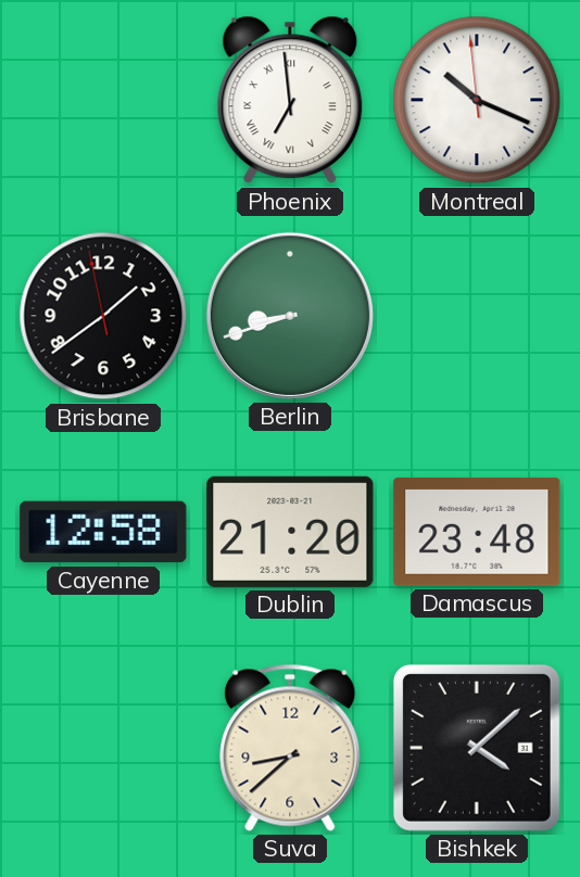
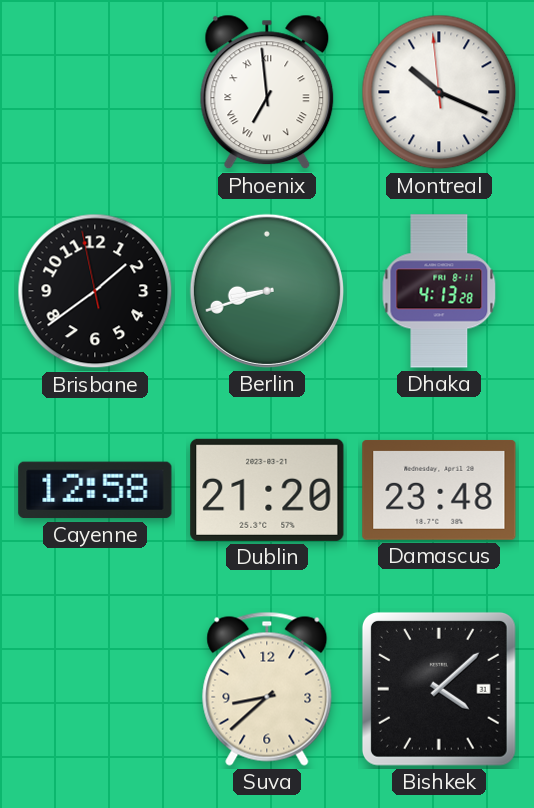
Dhaka: none -> 4:13
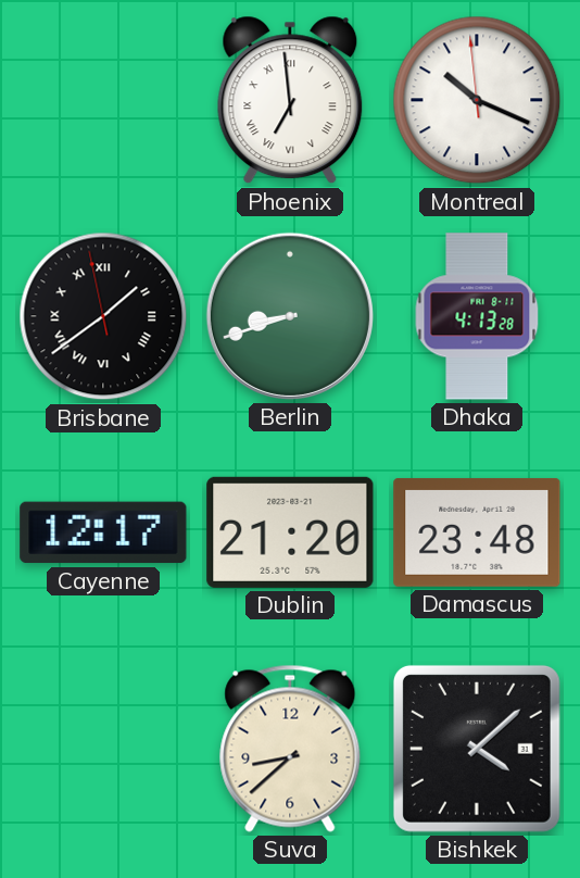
Brisbane numerals: Arabic -> Roman
Cayenne: 12:58 -> 12:17
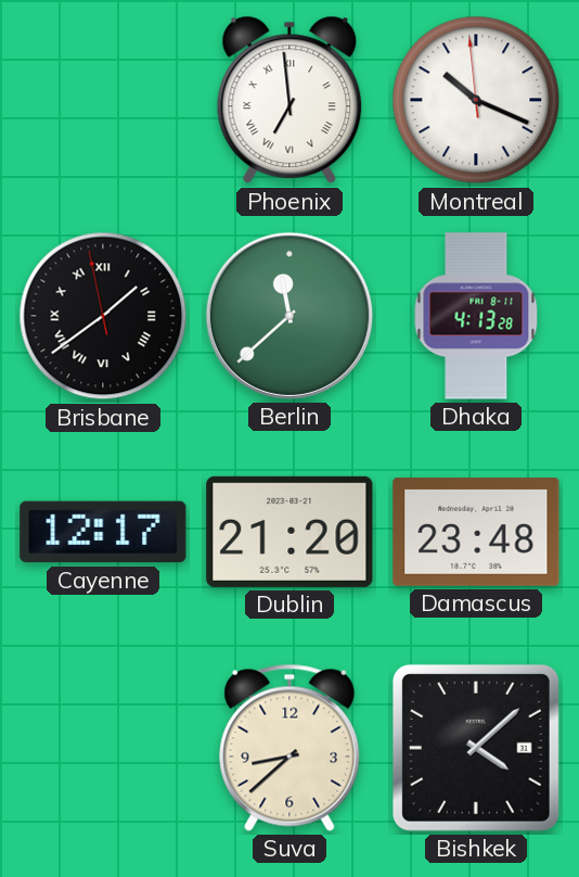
Berlin: 8:42 -> 11:38
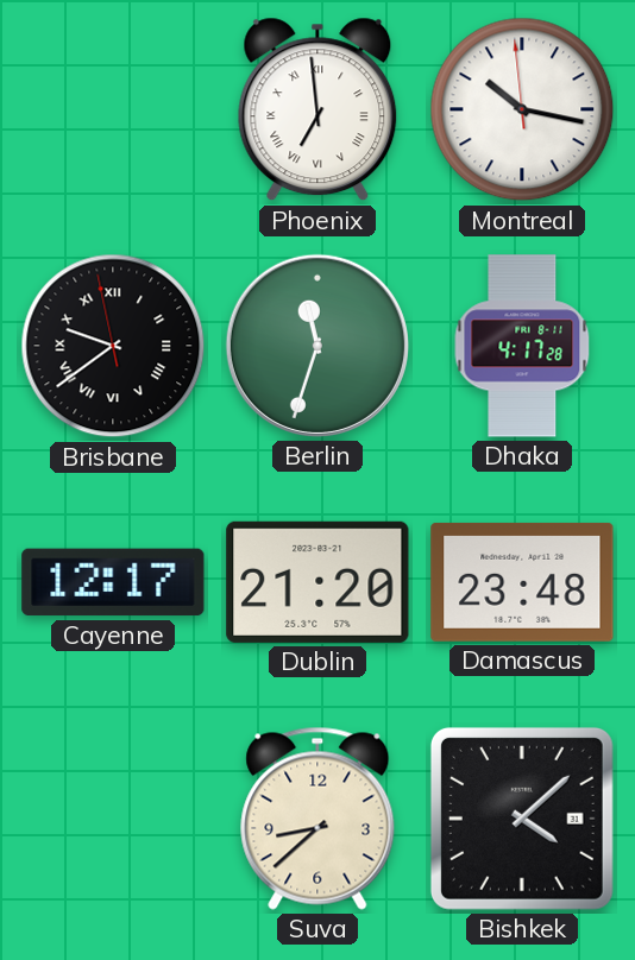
Montreal: 10:18 -> 10:16
Brisbane: 1:38 -> 9:38
Berlin: 11:38 -> 11:33
Dhaka: 4:13 -> 4:17
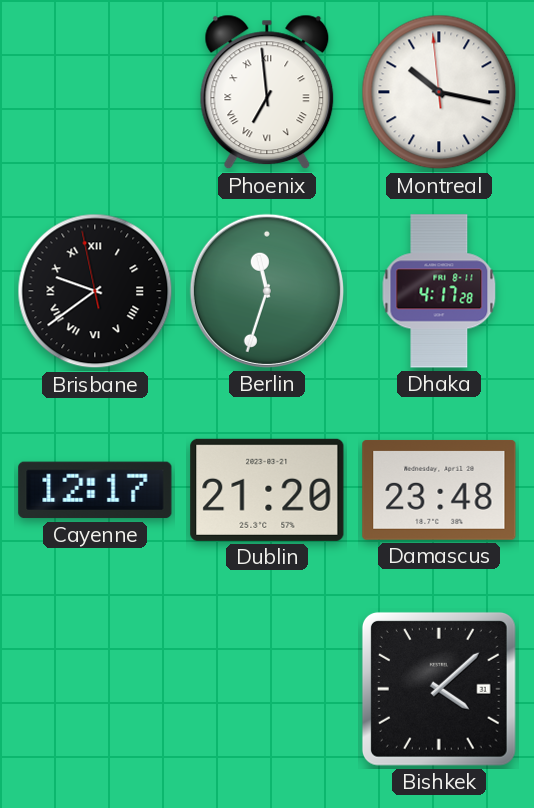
Suva: 8:38 -> none
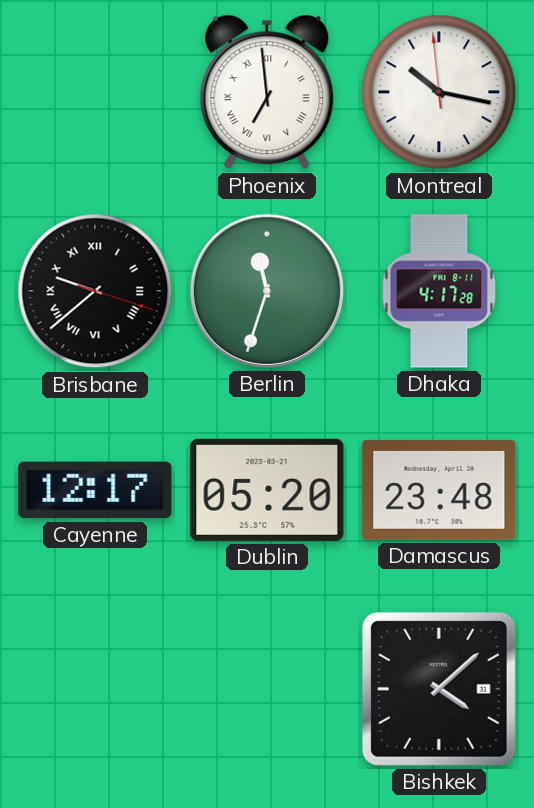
Brisbane: 9:38:58 -> 9:38:18
Dublin: 21:20 -> 05:20
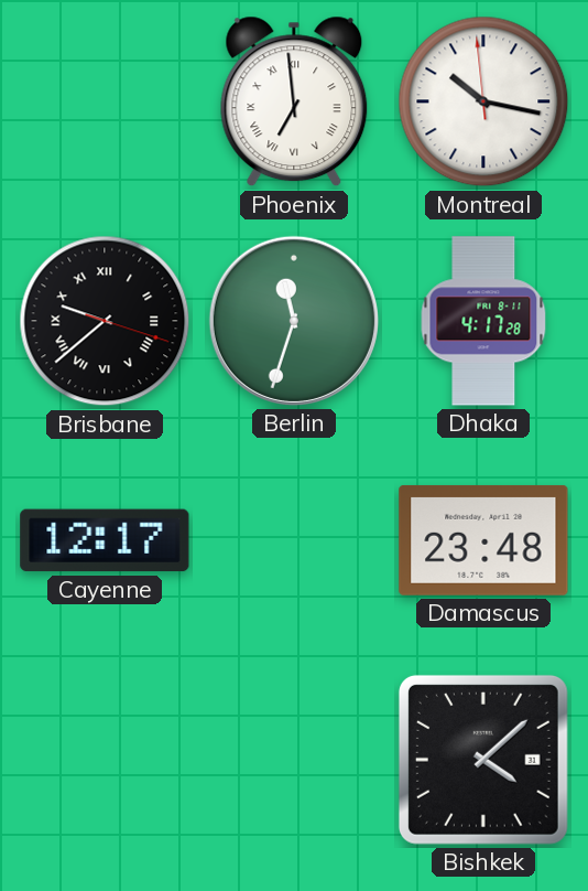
Dublin: 05:20 -> none
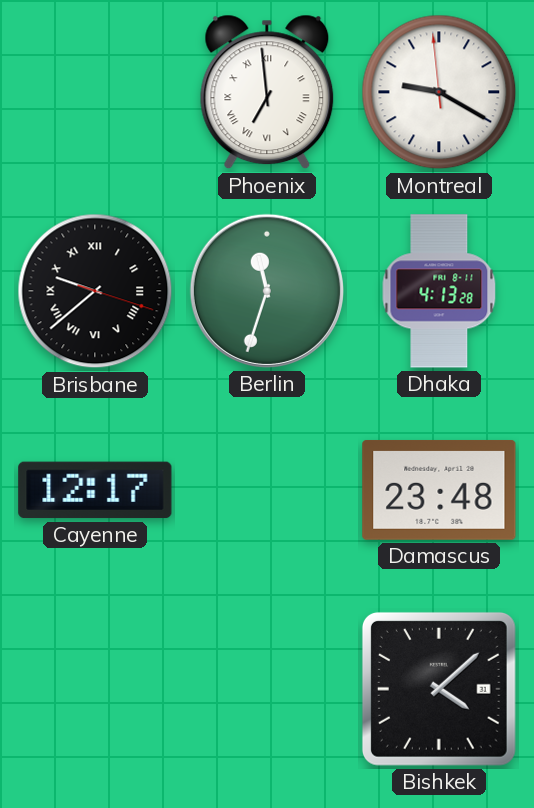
Montreal: 10:16 -> 9:19
Dhaka: 4:17 -> 4:13
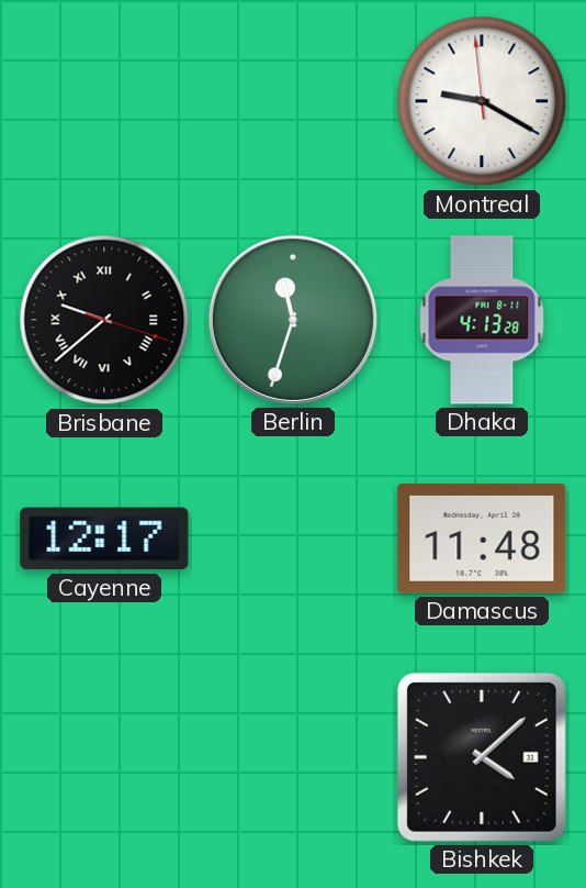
Phoenix: 6:59 -> none
Damascus: 23:48 -> 11:48
